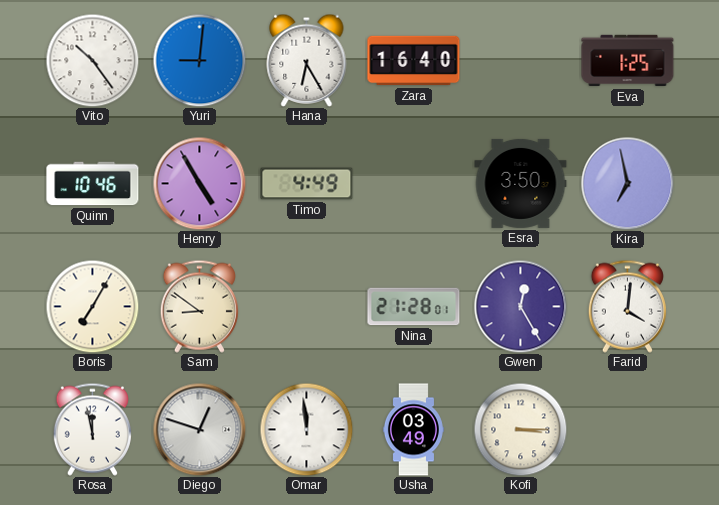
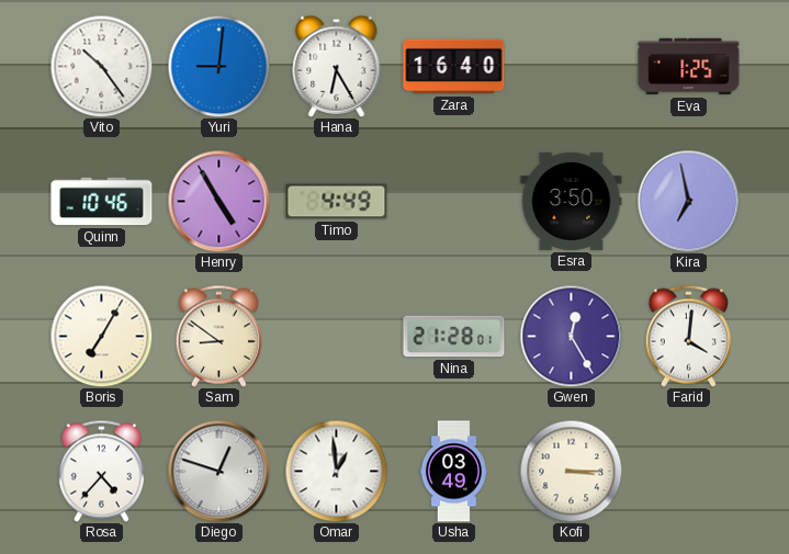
Rosa: 11:58 -> 4:37
Omar: 11:59 -> 12:59
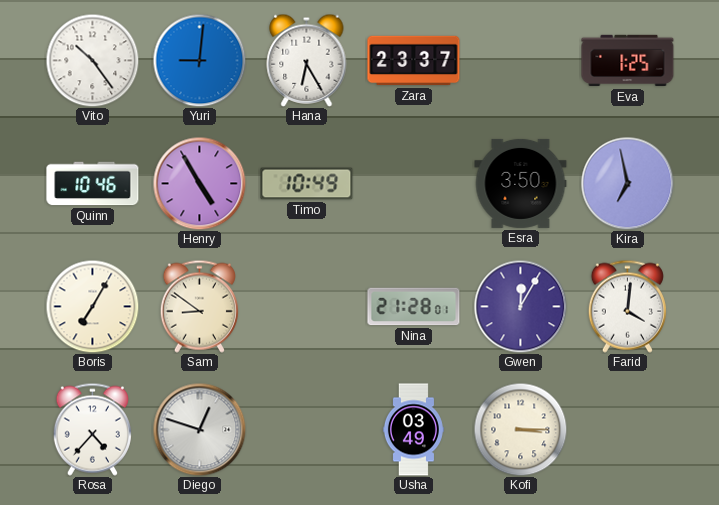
Zara: 16:40 -> 23:37
Timo: 4:49 -> 10:49
Gwen: 12:25 -> 12:05
Omar: 12:59 -> none
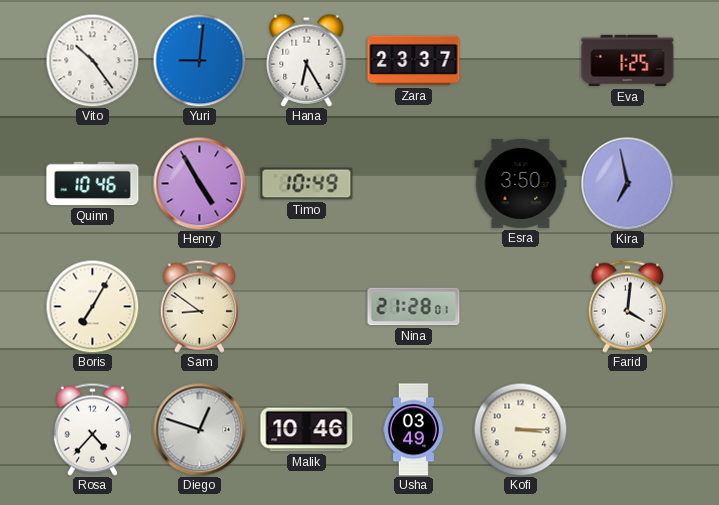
Gwen: 12:05 -> none
Malik: none -> 10:46
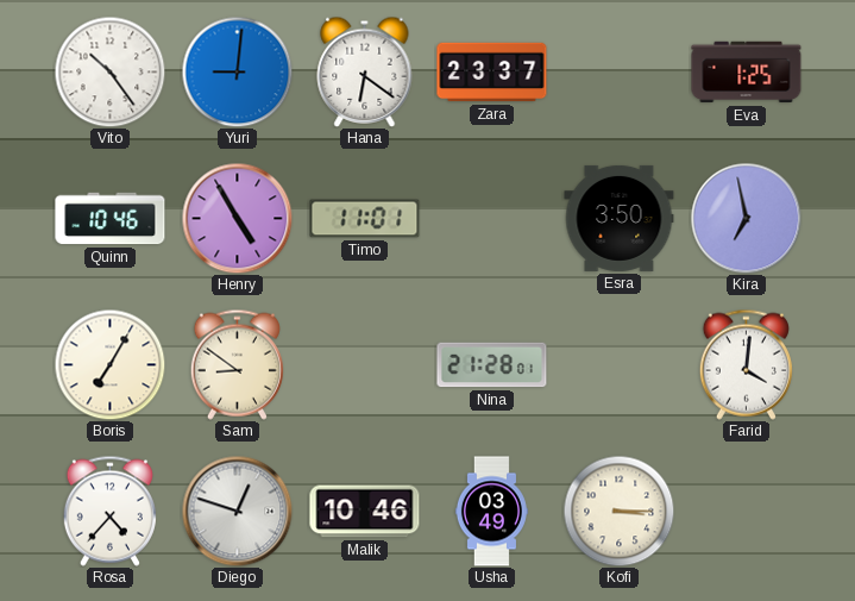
Hana: 6:25 -> 6:21
Timo: 10:49 -> 11:01
